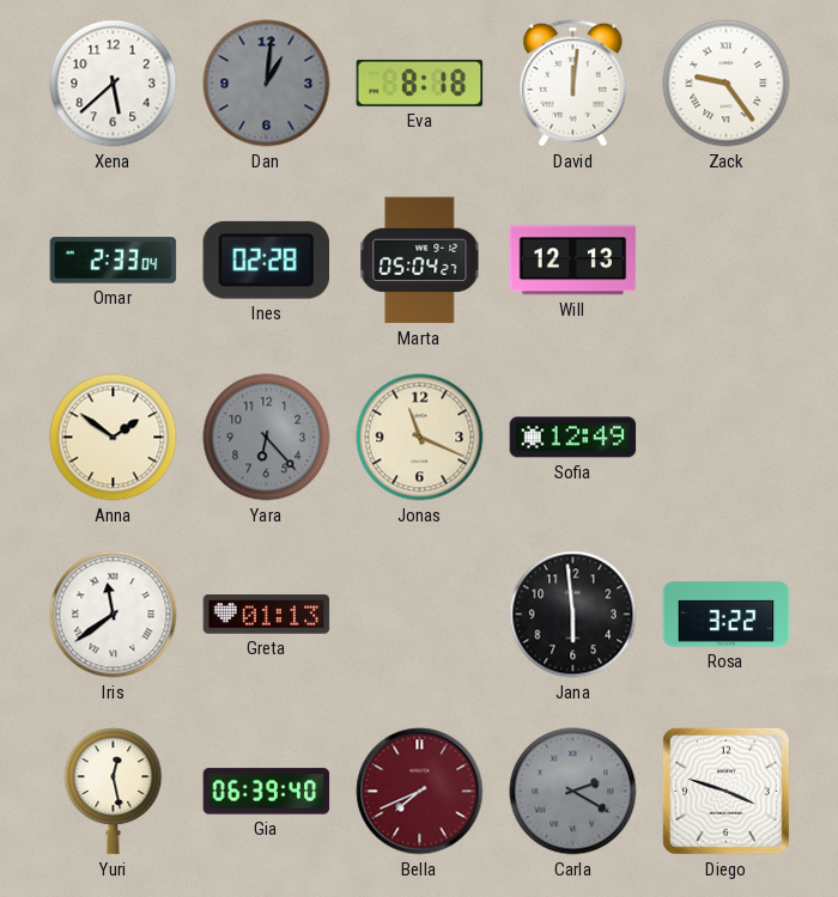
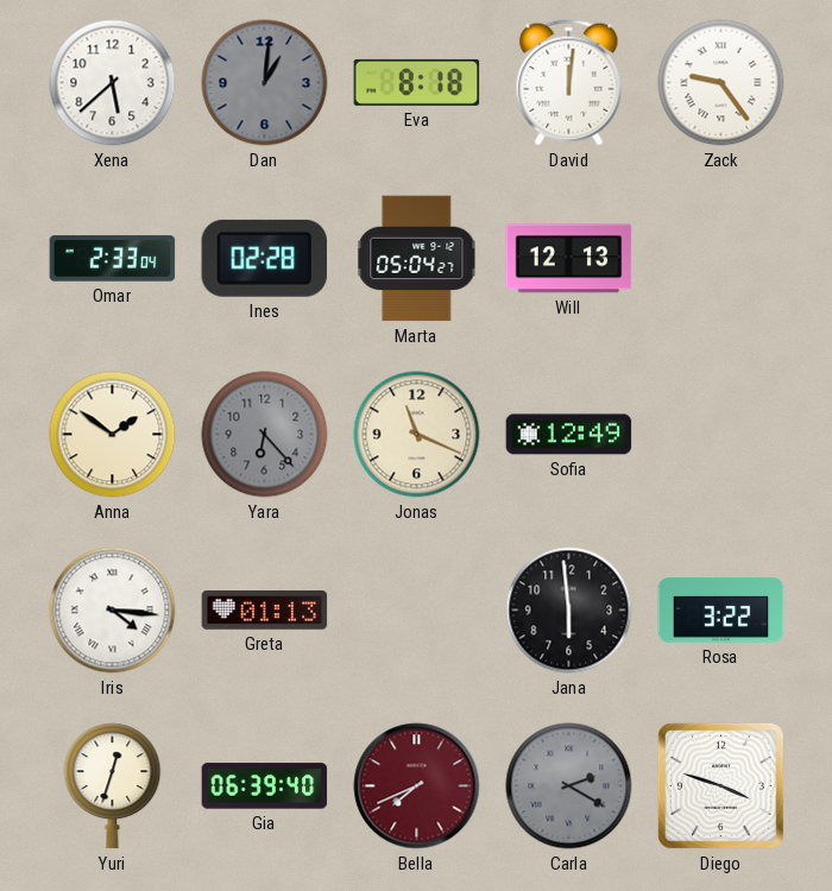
Iris: 11:39 -> 4:16
Yuri: 12:28 -> 12:33
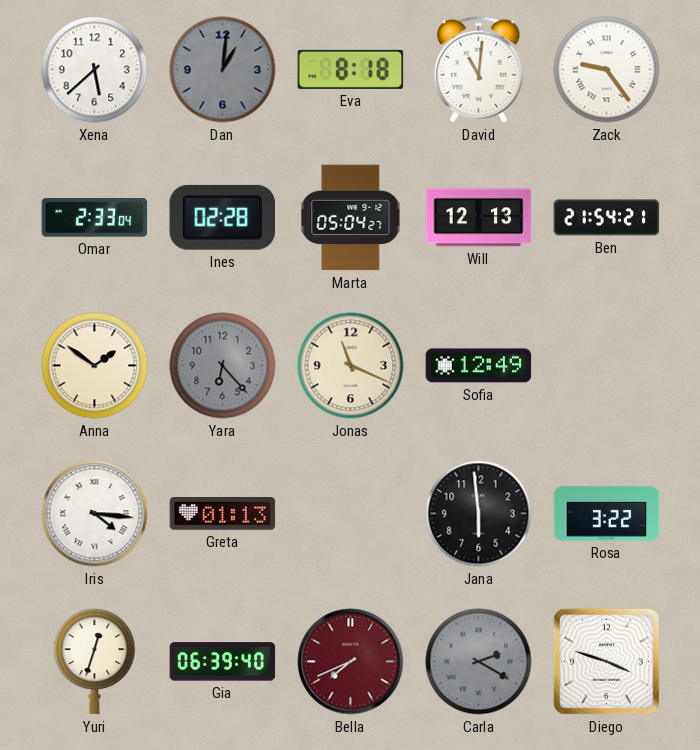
David: 12:01 -> 11:01
Ben: none -> 21:54
